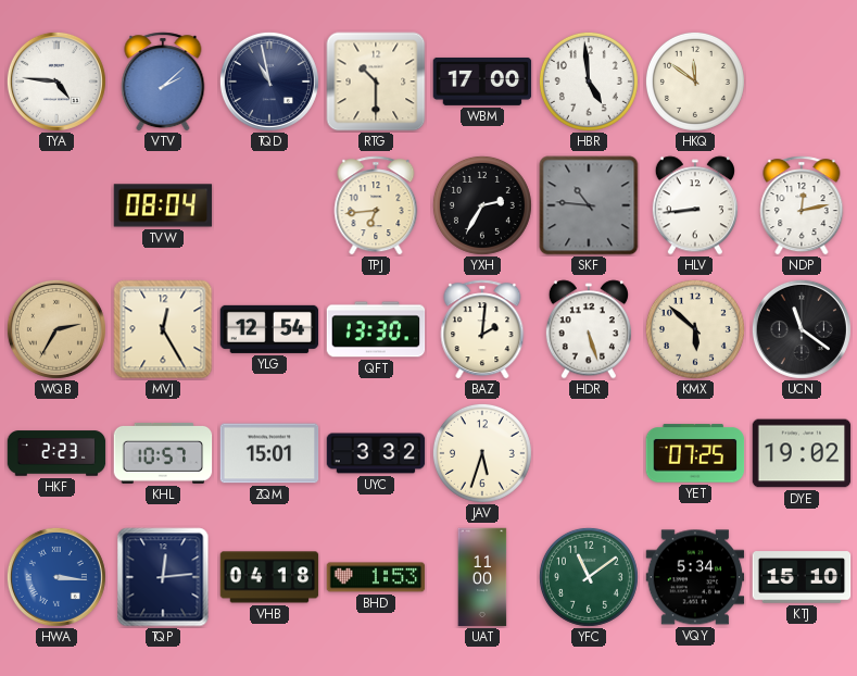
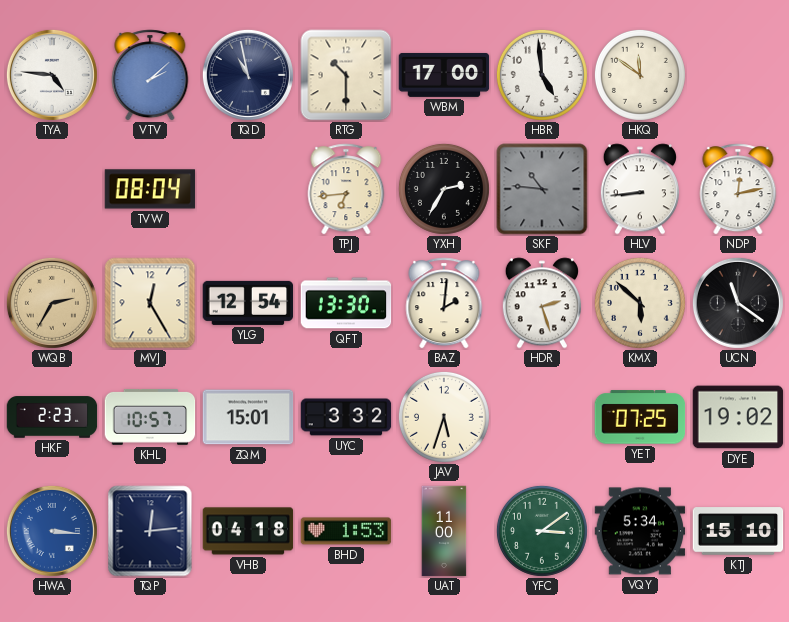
HDR: 5:27 -> 2:27
YFC: 11:09 -> 3:09
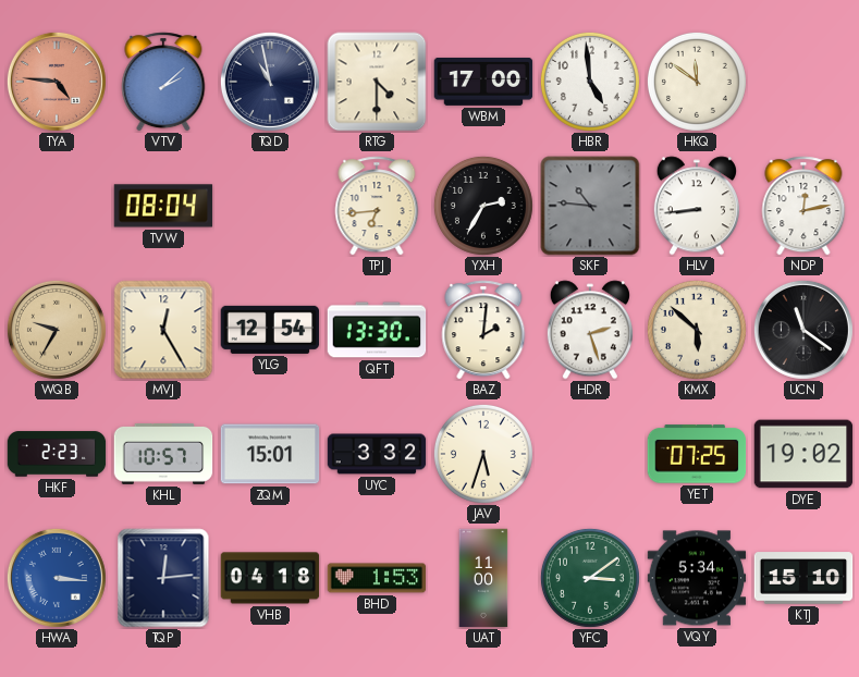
TYA dial: white -> salmon
RTG: 10:30 -> 4:30
WQB: 2:35 -> 9:35
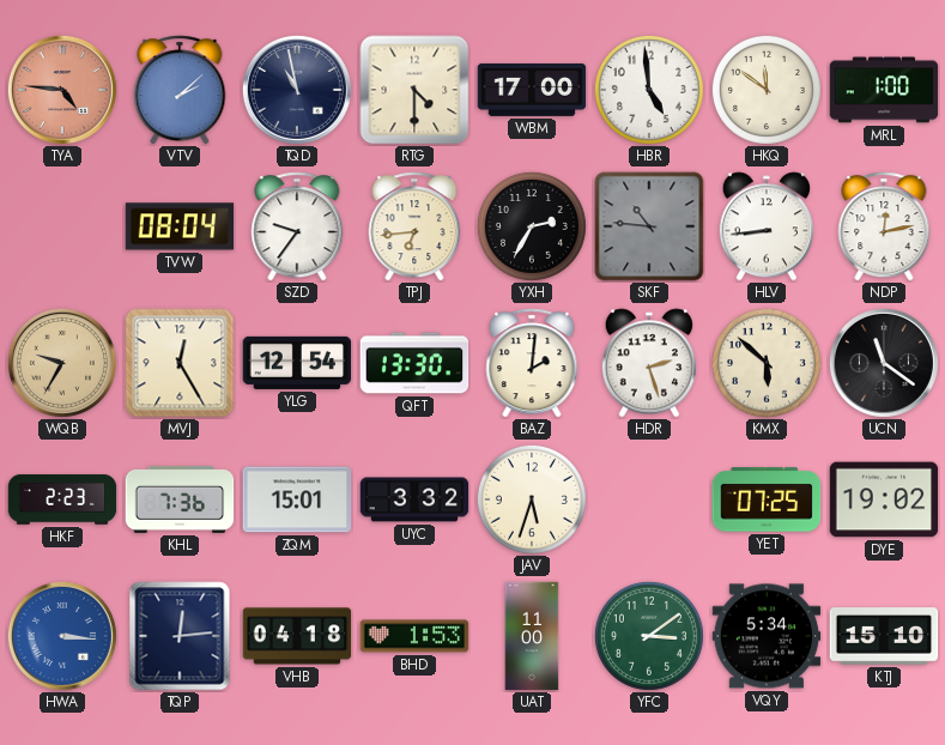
MRL: none -> 1:00
SZD: none -> 9:36
KHL: 10:57 -> 7:36
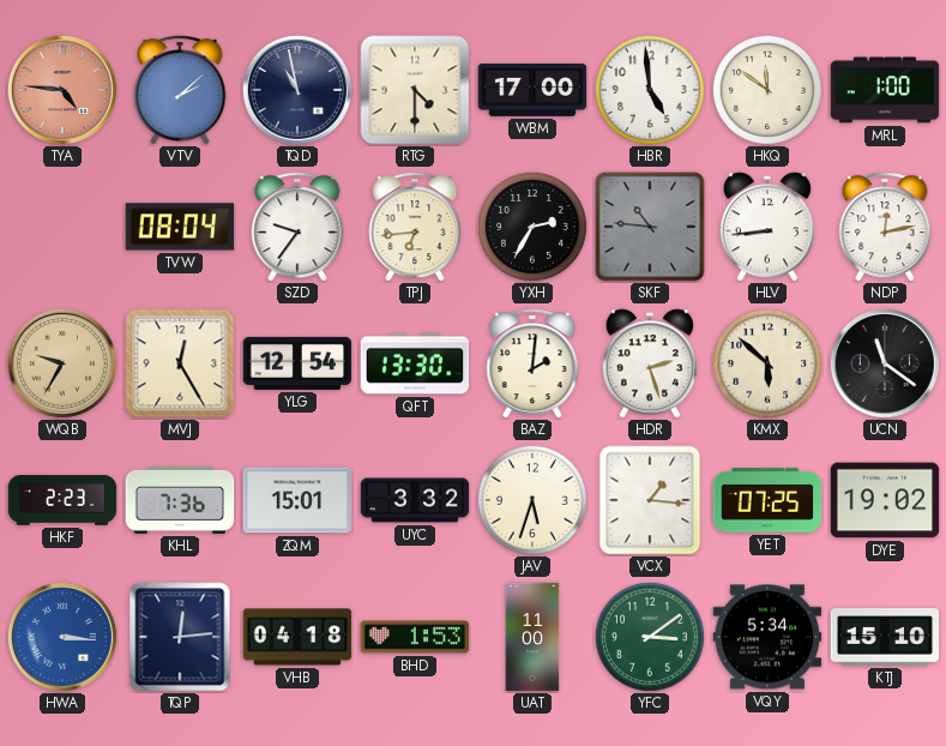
VCX: none -> 1:16
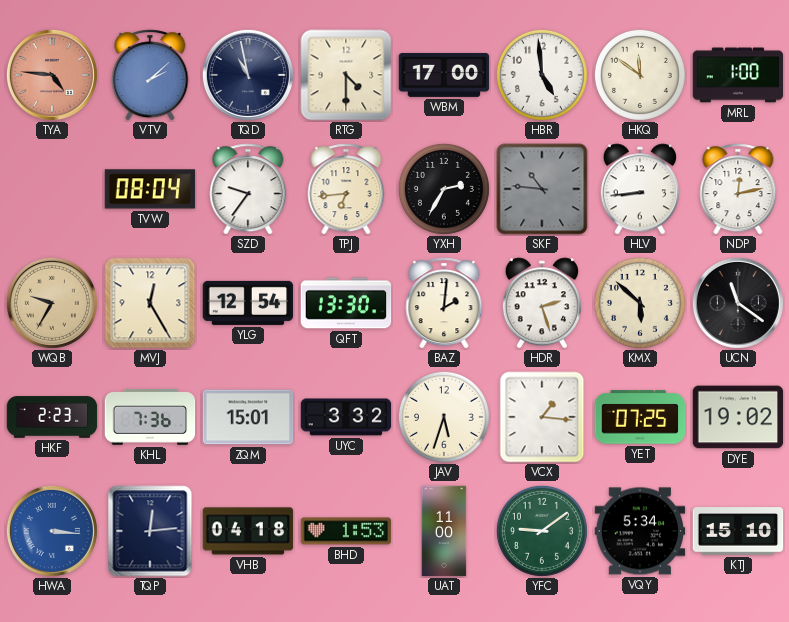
YFC: 3:09 -> 9:09
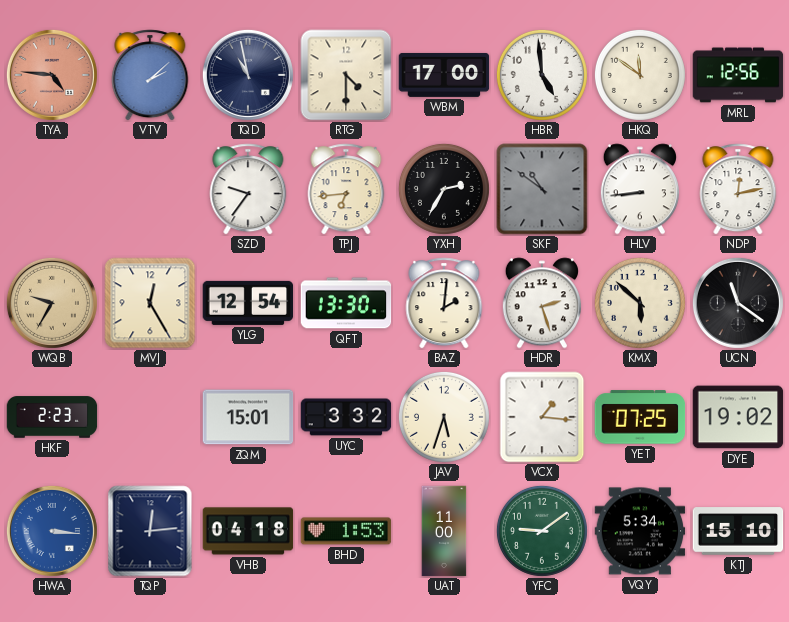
MRL: 1:00 -> 12:56
TVW: 08:04 -> none
SKF: 10:46 -> 10:51
KHL: 7:36 -> none
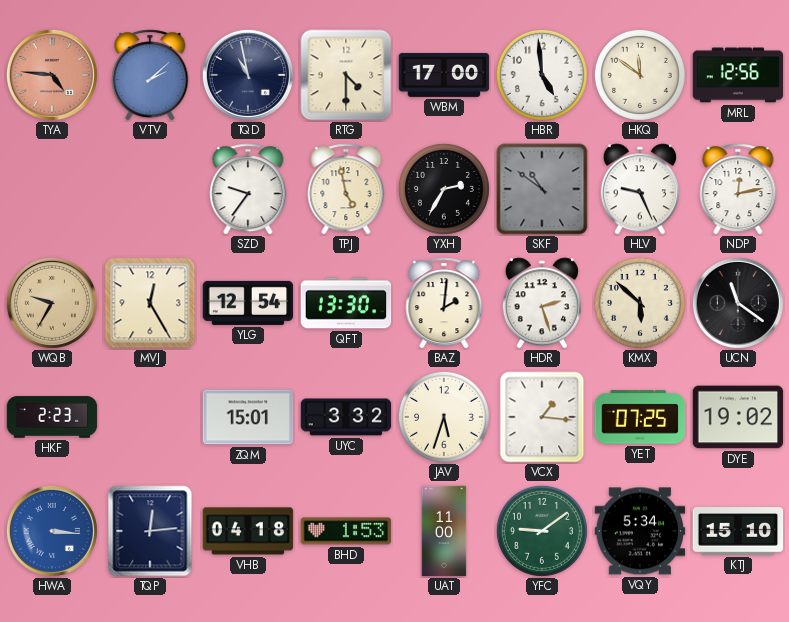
TPJ: 6:44 -> 4:58
HLV: 8:44 -> 9:26
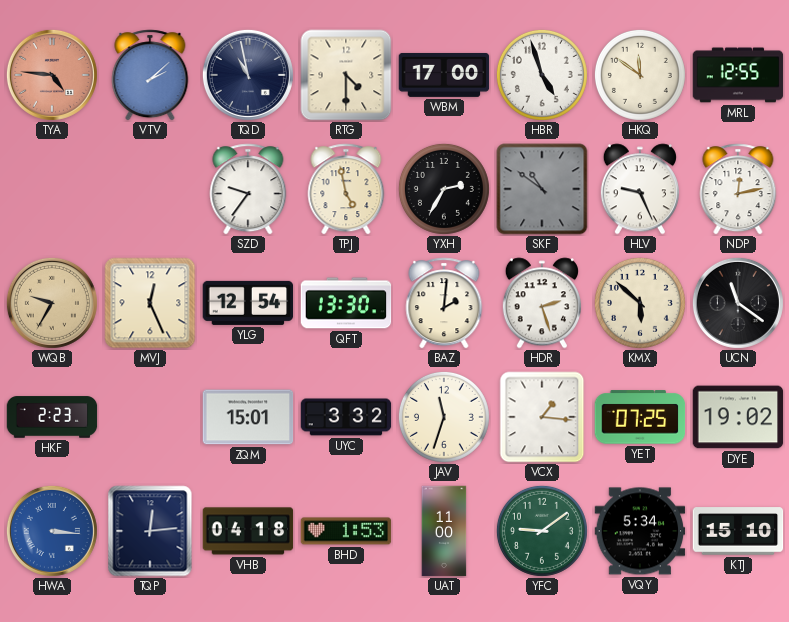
HBR: 4:59 -> 4:57
MRL: 12:56 -> 12:55
MVJ: 12:25 -> 12:26
JAV: 5:33 -> 11:33
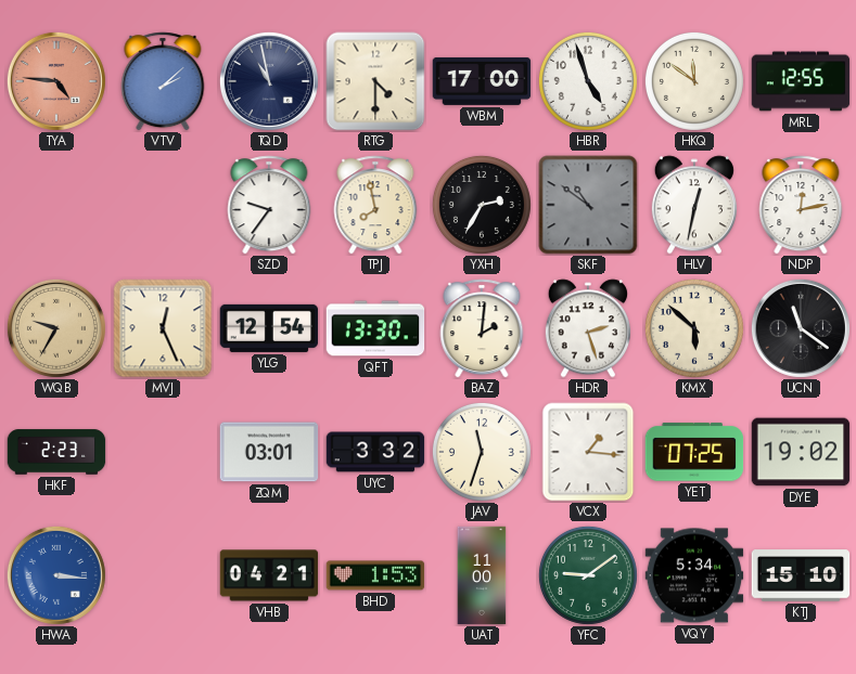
TPJ: 4:58 -> 7:58
HLV: 9:26 -> 12:32
ZQM: 15:01 -> 03:01
TQP: 12:14 -> none
VHB: 04:18 -> 04:21
